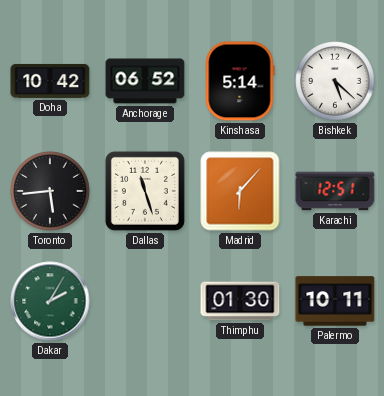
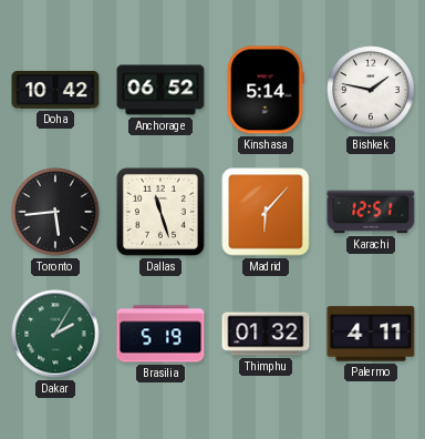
Bishkek: 5:22 -> 1:47
Brasilia: none -> 5:19
Thimphu: 01:30 -> 01:32
Palermo: 10:11 -> 4:11
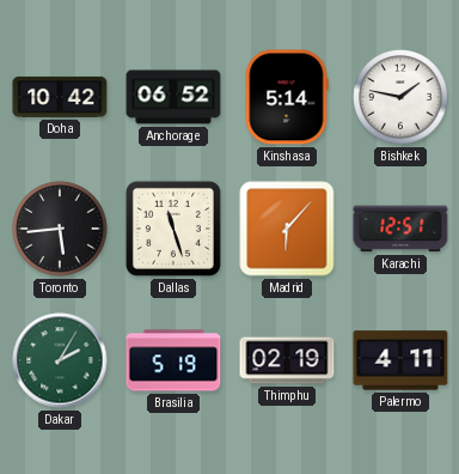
Thimphu: 01:32 -> 02:19
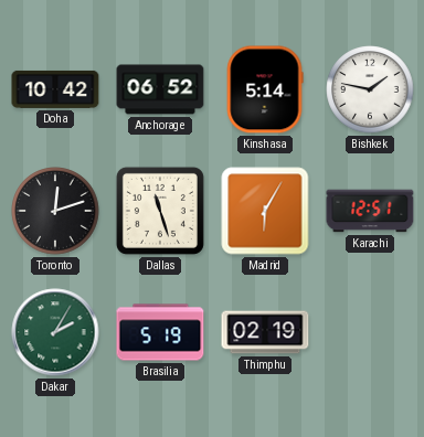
Toronto: 5:44 -> 12:12
Madrid: 6:07 -> 6:05
Palermo: 4:11 -> none
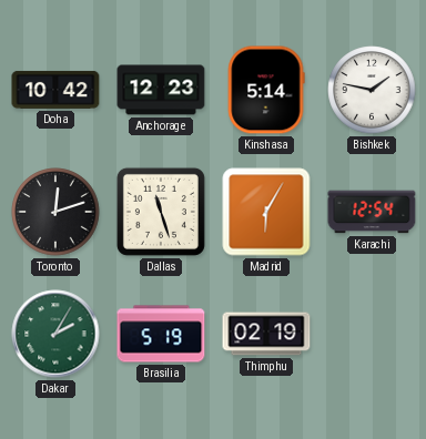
Anchorage: 06:52 -> 12:23
Karachi: 12:51 -> 12:54
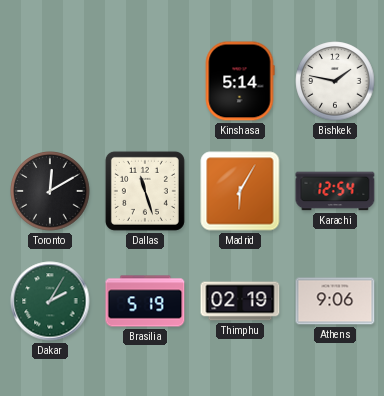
Doha: 10:42 -> none
Anchorage: 12:23 -> none
Toronto: 12:12 -> 12:10
Athens: none -> 9:06
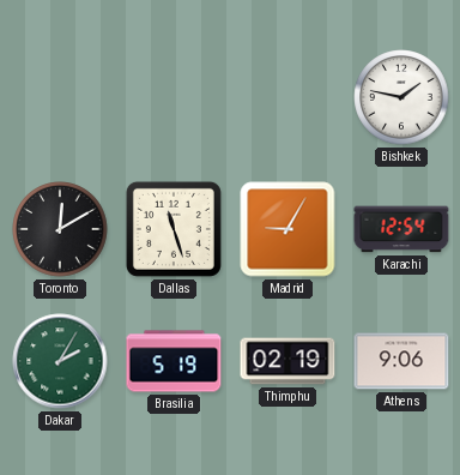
Kinshasa: 5:14 -> none
Madrid: 6:05 -> 9:05
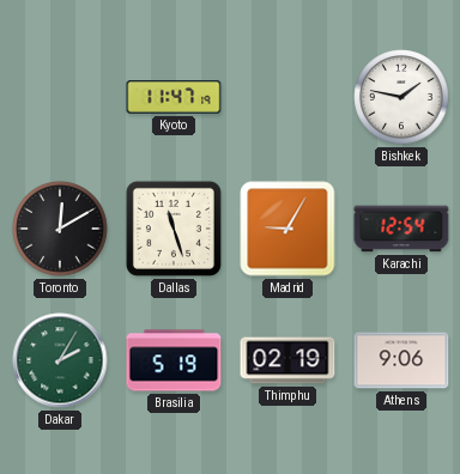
Kyoto: none -> 11:47
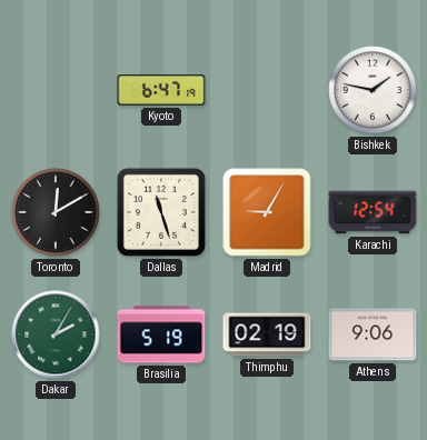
Kyoto: 11:47 -> 6:47
